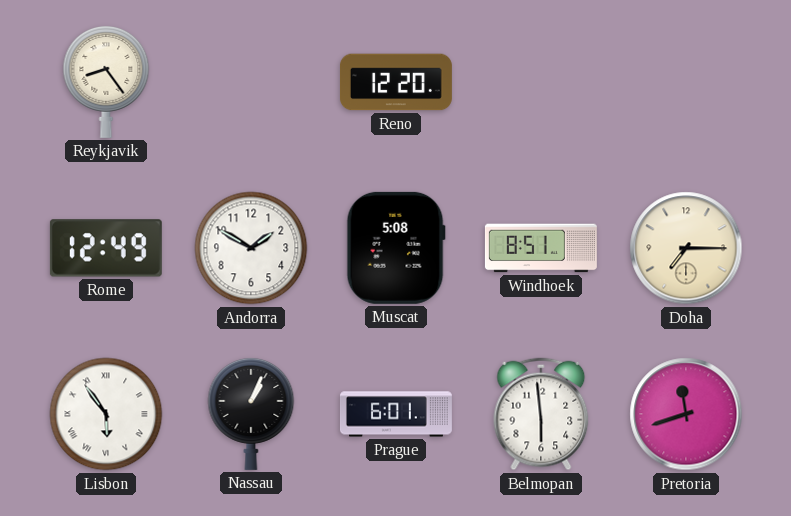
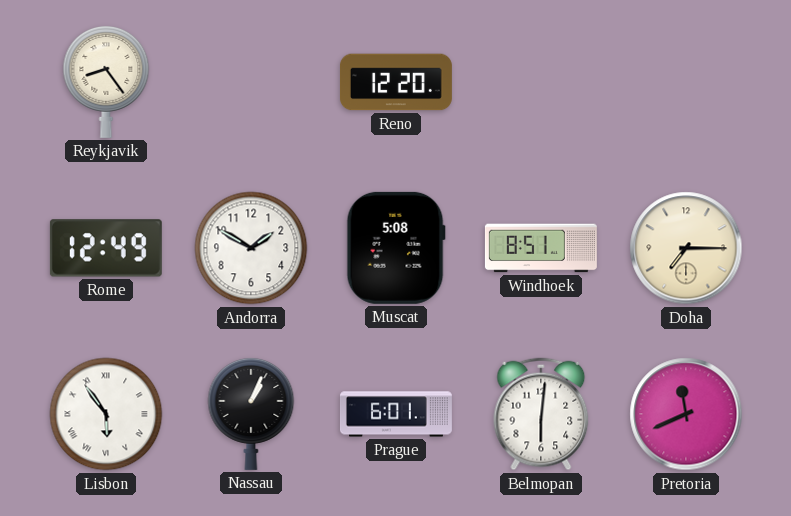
Belmopan: 5:59 -> 6:01
Pretoria: 11:42 -> 11:41
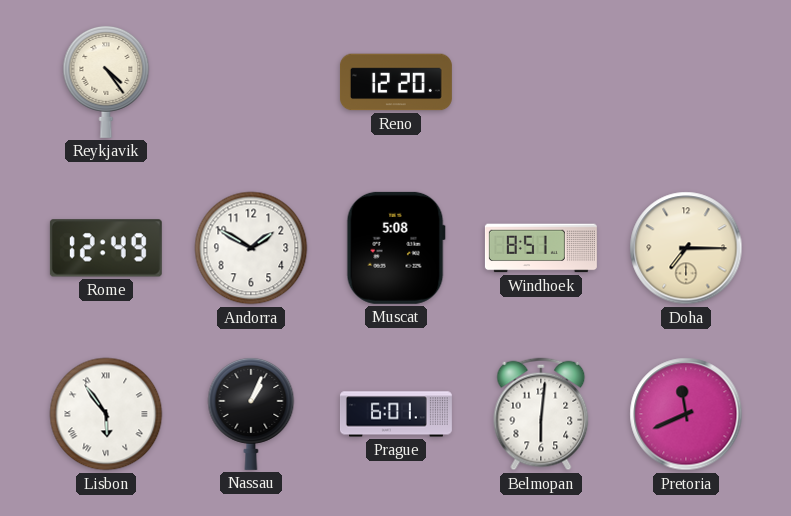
Reykjavik: 8:24 -> 4:24
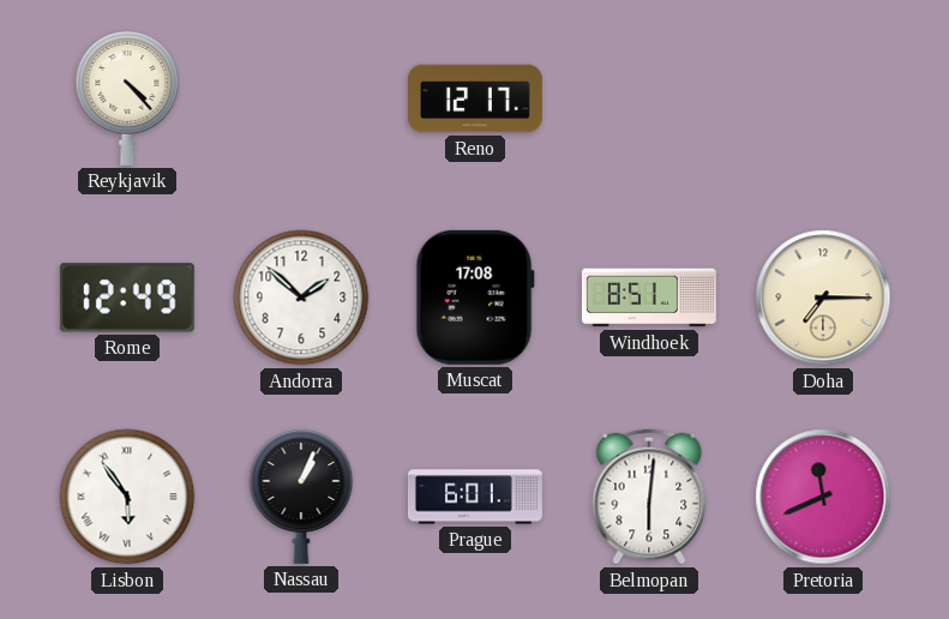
Reykjavik: 4:24 -> 4:23
Reno: 12:20 -> 12:17
Andorra: 1:50 -> 1:52
Muscat: 5:08 -> 17:08
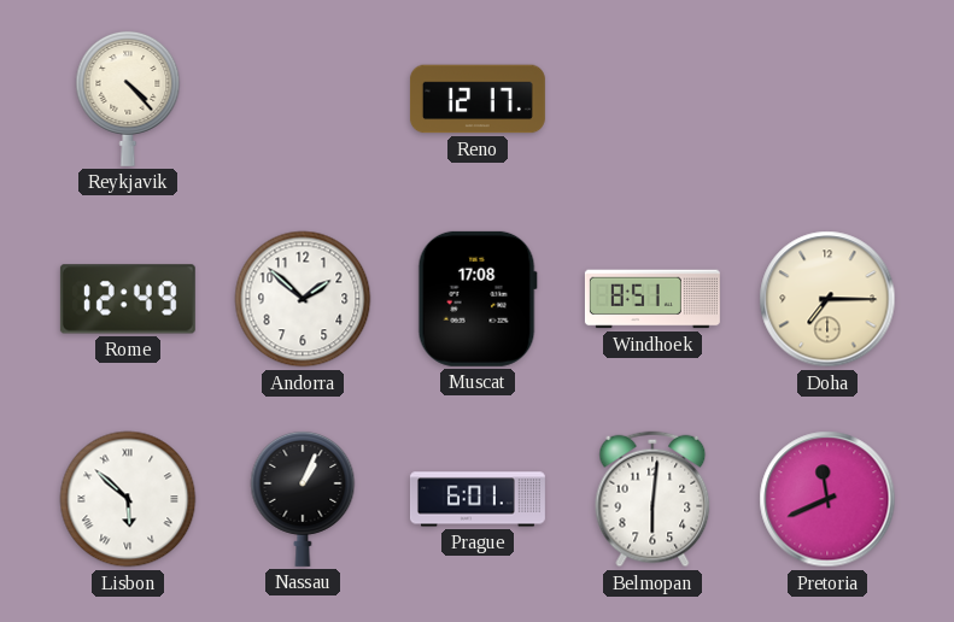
Lisbon: 5:54 -> 5:52
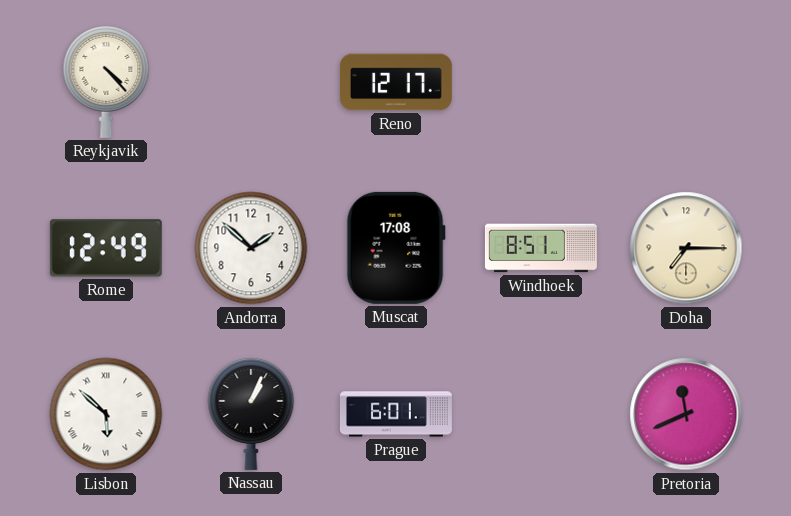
Belmopan: 6:01 -> none
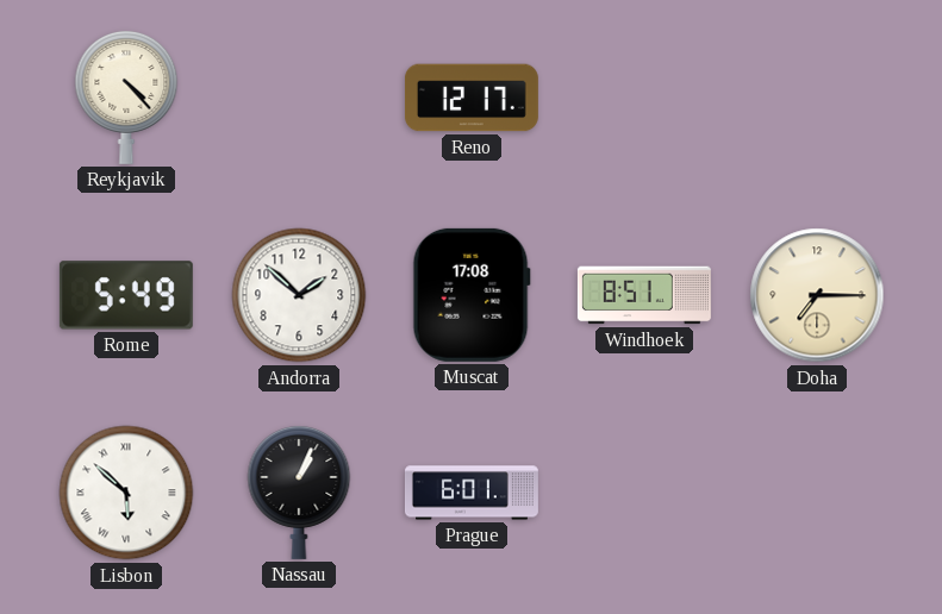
Rome: 12:49 -> 5:49
Pretoria: 11:41 -> none
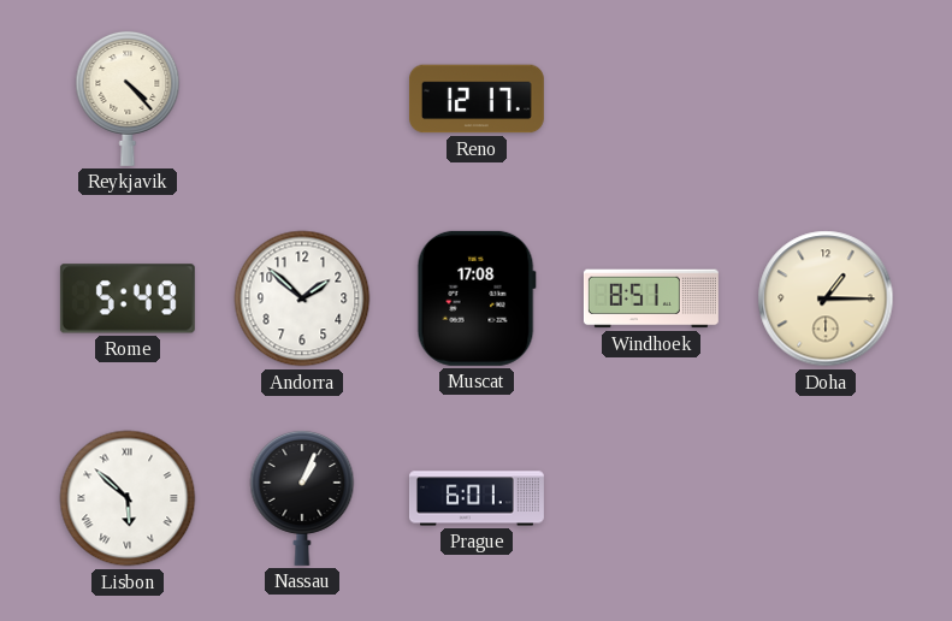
Doha: 7:15 -> 1:15
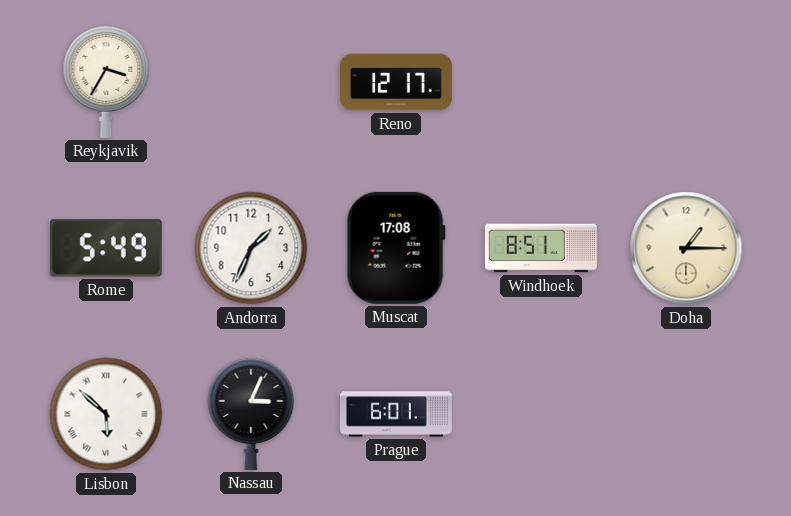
Reykjavik: 4:23 -> 3:35
Andorra: 1:52 -> 1:34
Nassau: 1:04 -> 3:04
